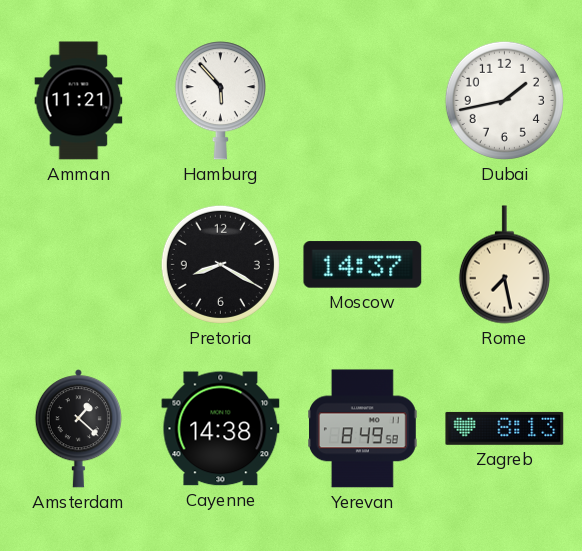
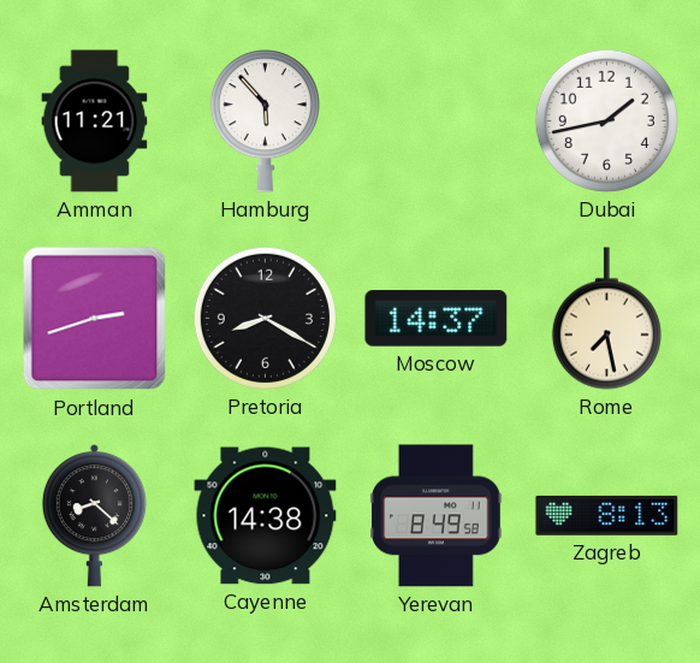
Portland: none -> 2:42
Amsterdam: 1:22 -> 8:22
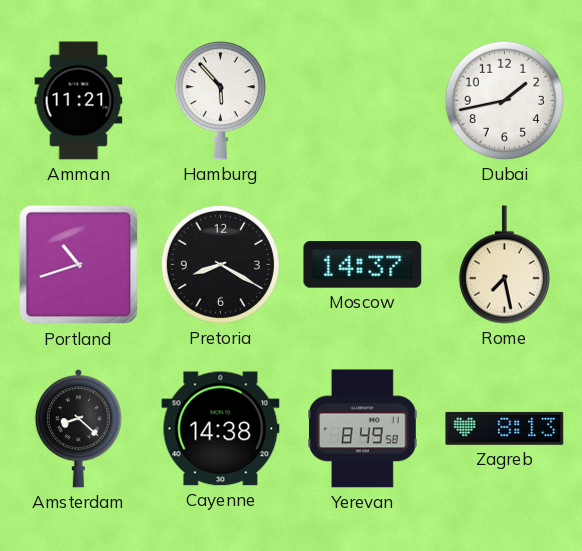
Portland: 2:42 -> 10:42
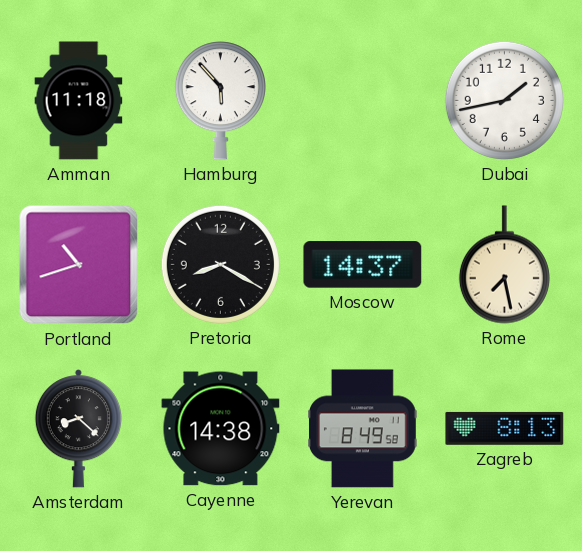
Amman: 11:21 -> 11:18
